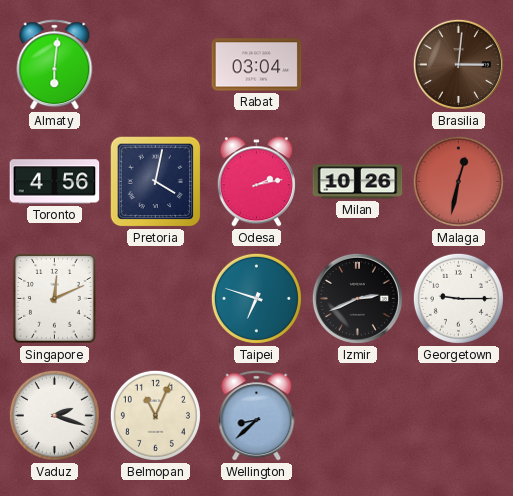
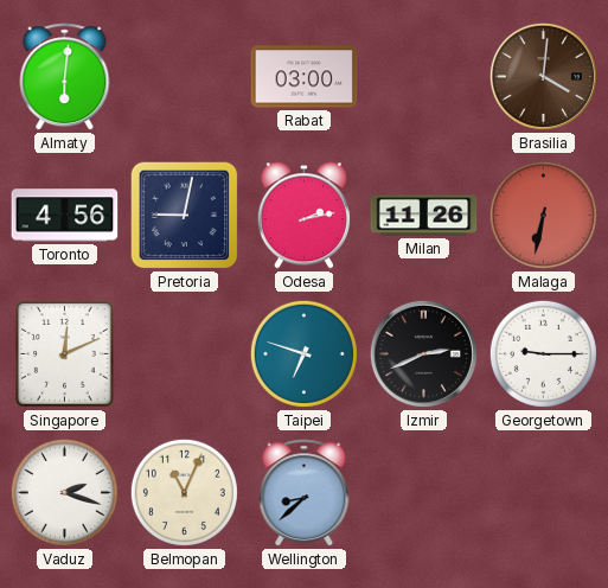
Rabat: 03:04 -> 03:00
Brasilia: 3:01 -> 4:01
Pretoria: 4:02 -> 9:02
Milan: 10:26 -> 11:26
Malaga: 12:32 -> 6:32
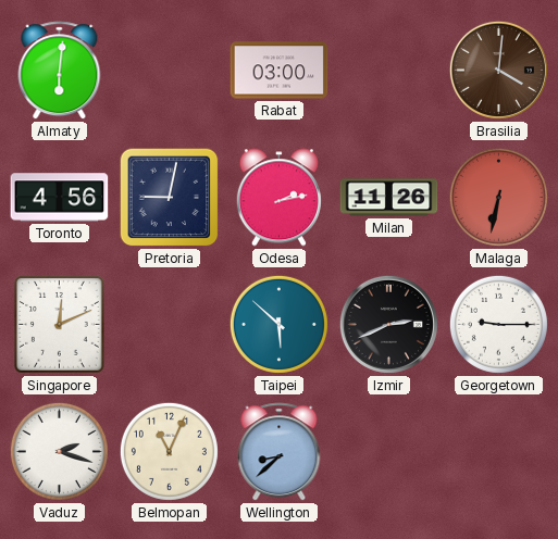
Taipei: 6:48 -> 5:52
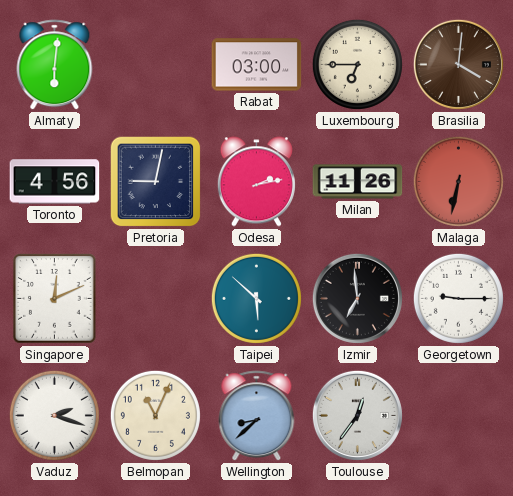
Luxembourg: none -> 6:45
Izmir: 2:41 -> 6:59
Toulouse: none -> 12:36
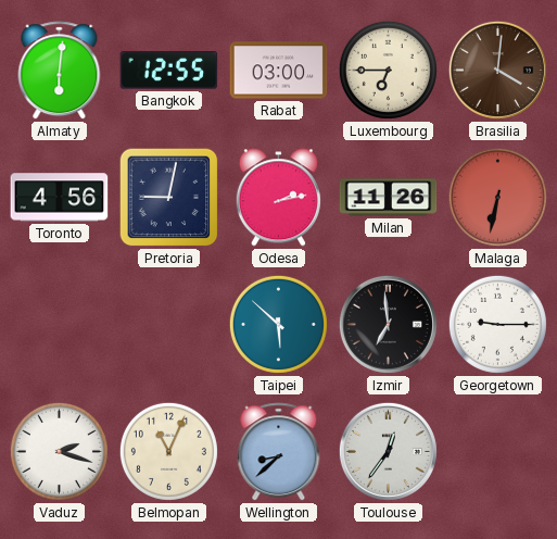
Bangkok: none -> 12:55
Singapore: 12:11 -> none
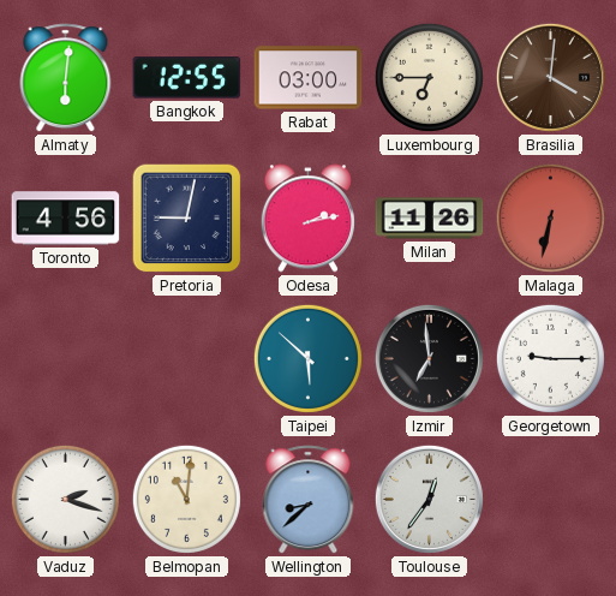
Belmopan: 11:04 -> 11:01
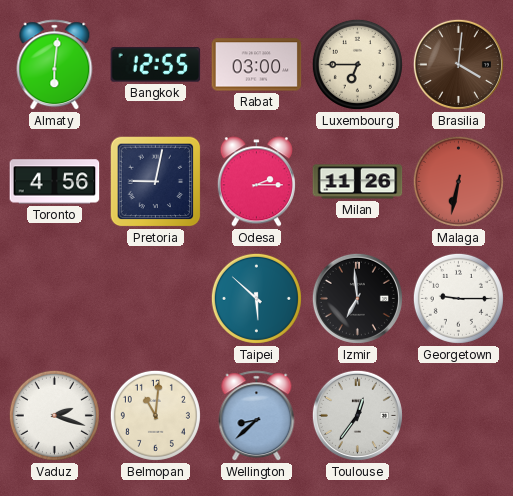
Odesa: 2:13 -> 2:15
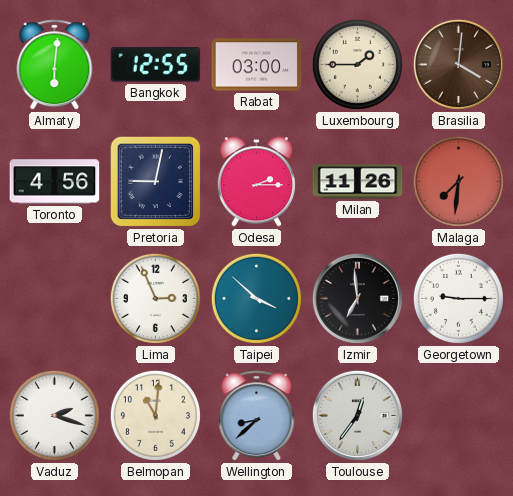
Luxembourg: 6:45 -> 1:45
Malaga: 6:32 -> 7:31
Lima: none -> 2:56
Taipei: 5:52 -> 3:52
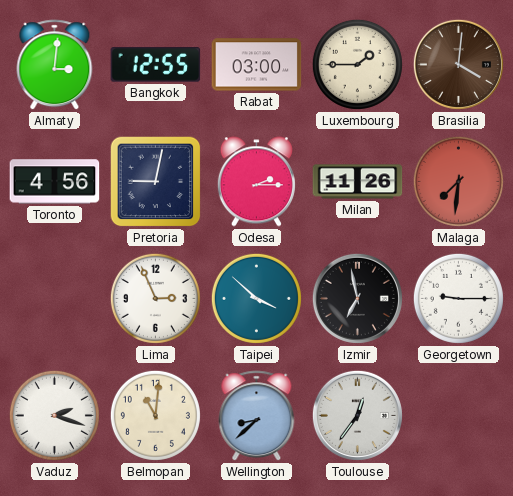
Almaty: 6:01 -> 3:01
Izmir: 6:59 -> 6:58
